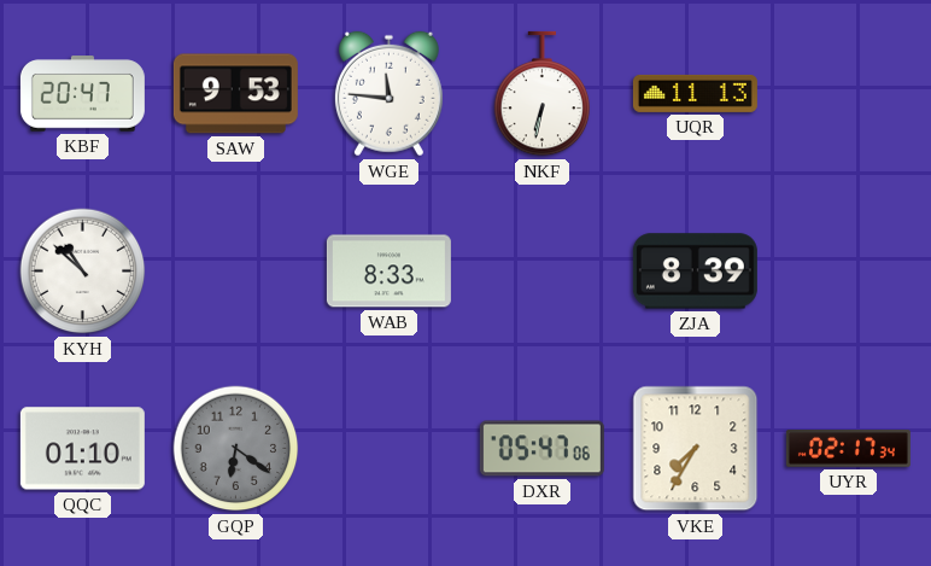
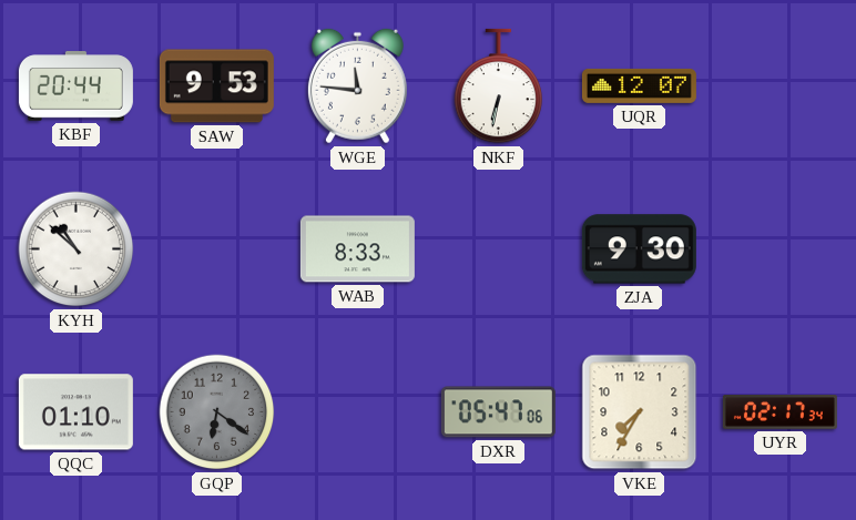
KBF: 20:47 -> 20:44
UQR: 11:13 -> 12:07
ZJA: 8:39 -> 9:30
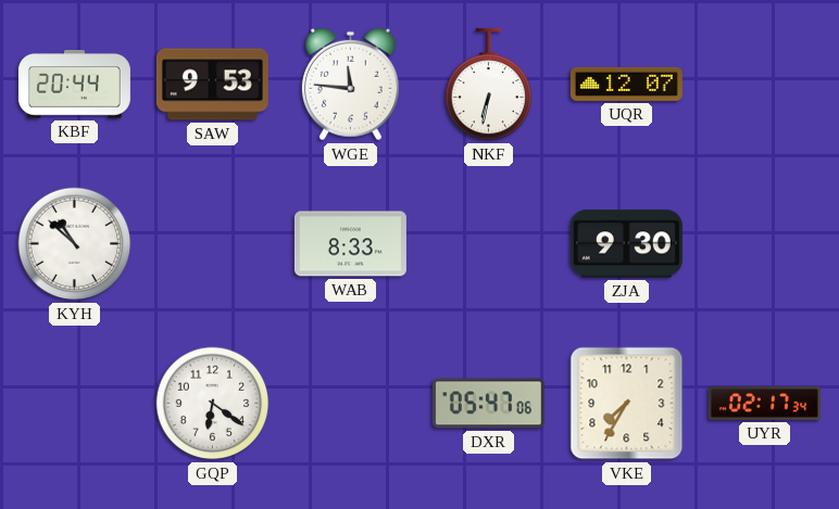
QQC: 01:10 -> none
GQP dial: grey -> white
